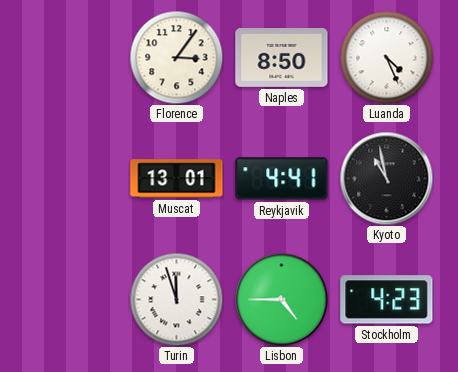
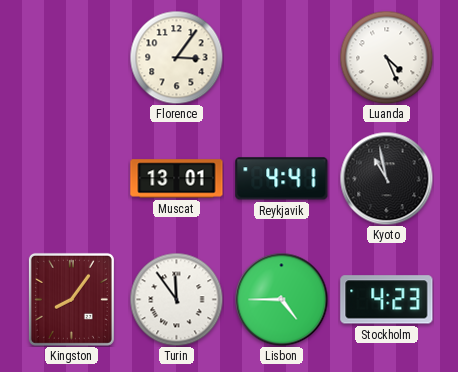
Naples: 8:50 -> none
Kingston: none -> 8:06
Turin: 11:57 -> 11:54
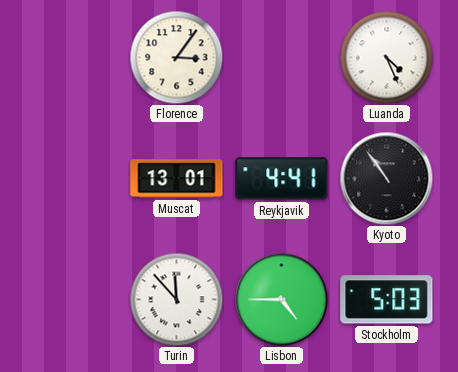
Kyoto: 10:58 -> 10:54
Kingston: 8:06 -> none
Turin: 11:54 -> 11:53
Stockholm: 4:23 -> 5:03
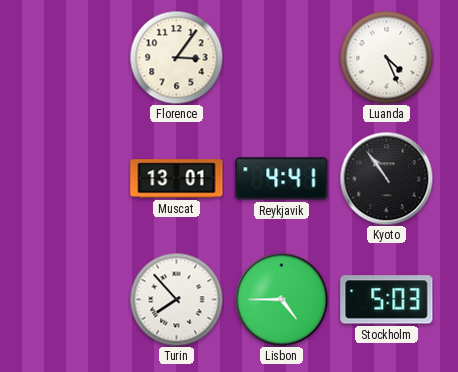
Turin: 11:53 -> 7:53
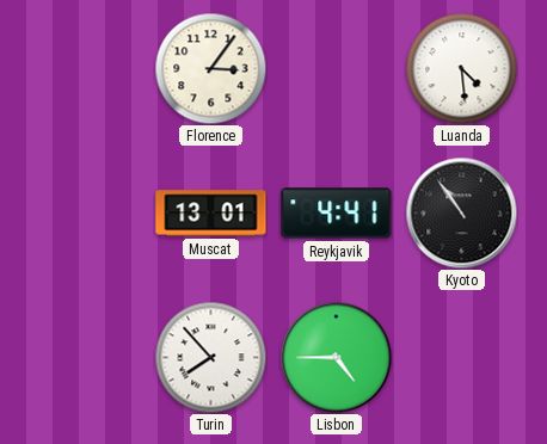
Luanda: 4:26 -> 4:29
Stockholm: 5:03 -> none
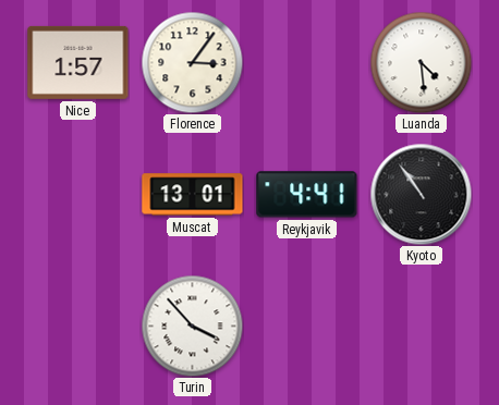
Nice: none -> 1:57
Turin: 7:53 -> 3:53
Lisbon: 4:45 -> none
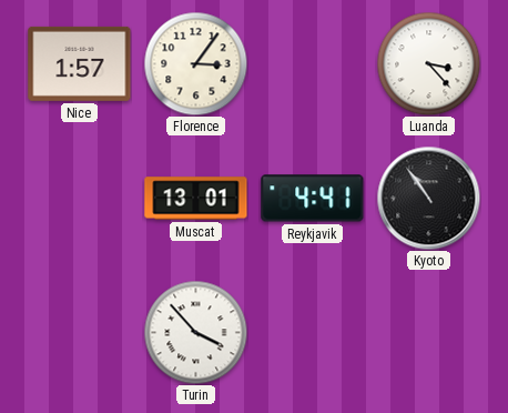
Luanda: 4:29 -> 3:23
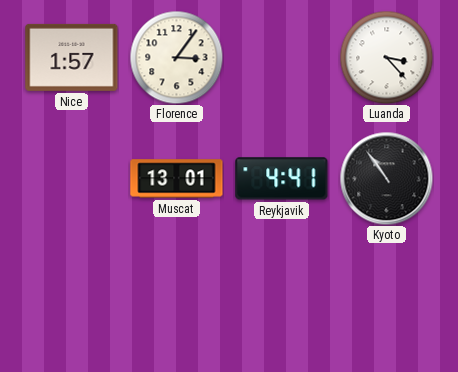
Turin: 3:53 -> none
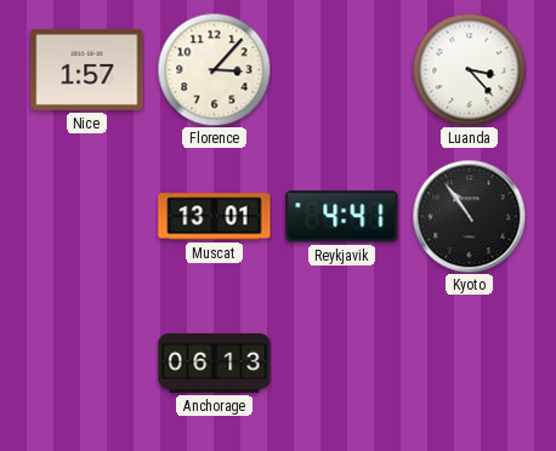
Florence: 3:06 -> 3:07
Anchorage: none -> 06:13
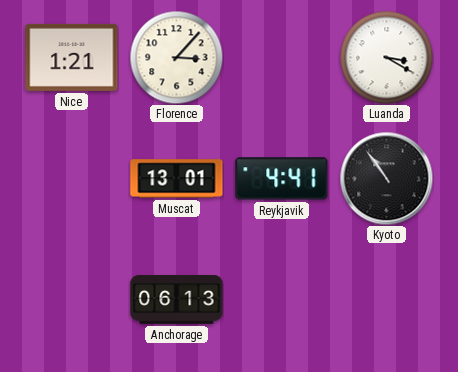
Nice: 1:57 -> 1:21
Luanda: 3:23 -> 3:20
